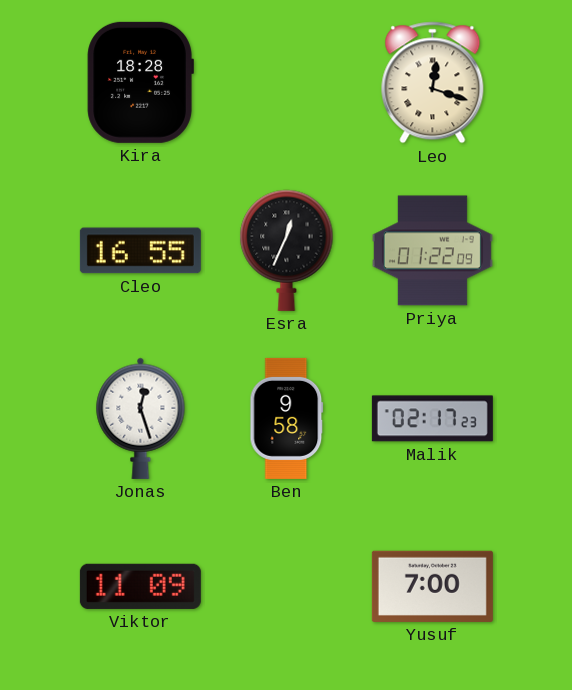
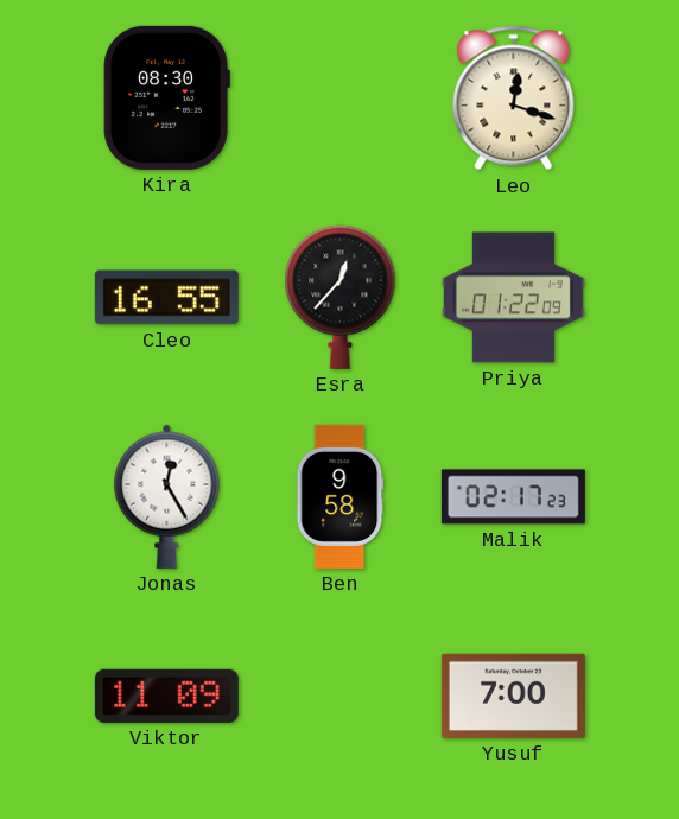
Kira: 18:28 -> 08:30
Esra: 12:34 -> 12:37
Jonas: 12:27 -> 12:25
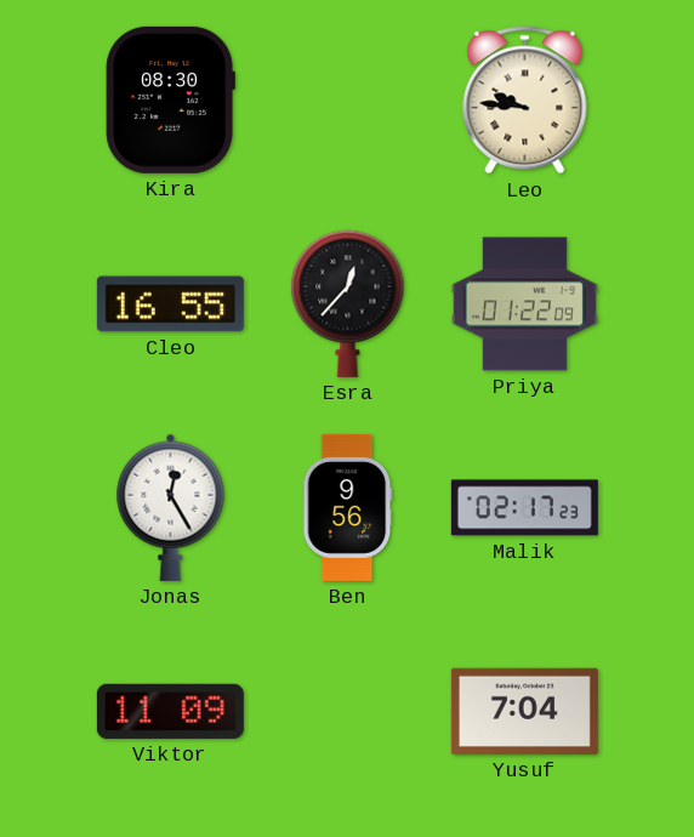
Leo: 12:18 -> 9:46
Ben: 9:58 -> 9:56
Yusuf: 7:00 -> 7:04
